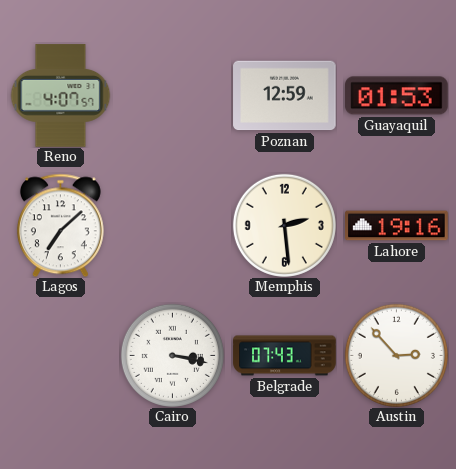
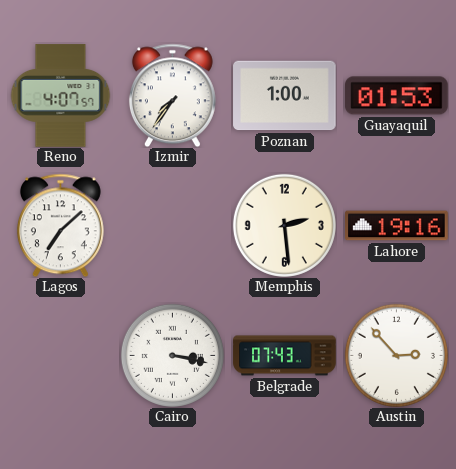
Izmir: none -> 7:36
Poznan: 12:59 -> 1:00
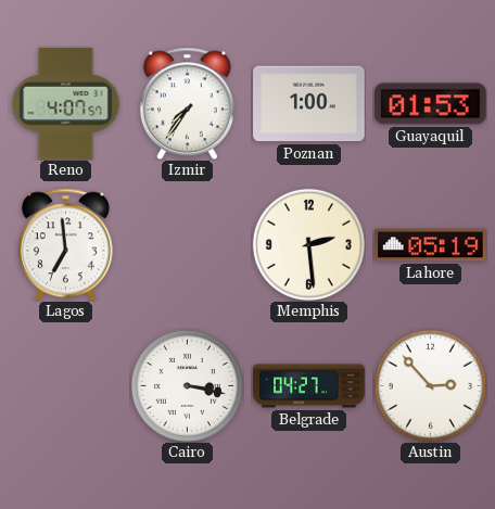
Lagos: 7:08 -> 6:59
Lahore: 19:16 -> 05:19
Belgrade: 07:43 -> 04:27
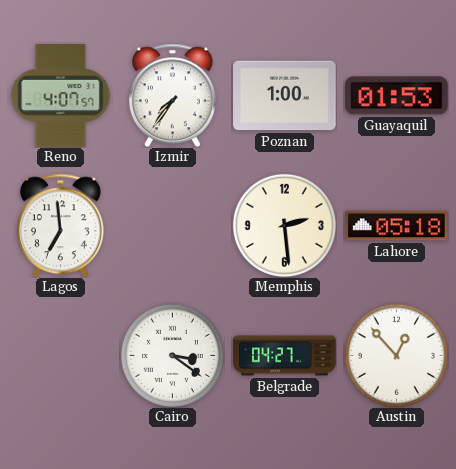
Lahore: 05:19 -> 05:18
Cairo: 3:17 -> 3:21
Austin: 2:53 -> 12:53
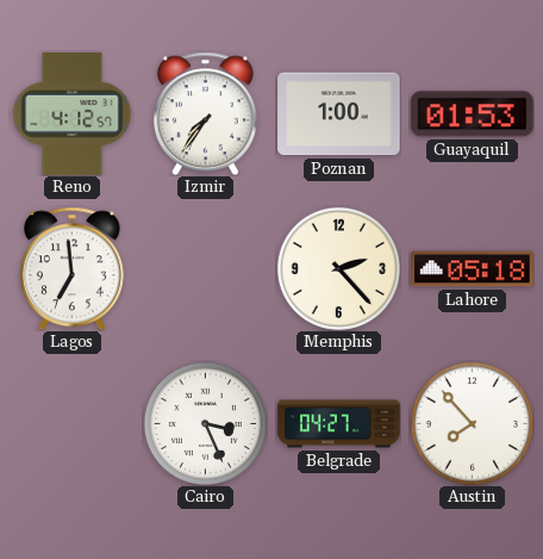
Reno: 4:07 -> 4:12
Memphis: 2:29 -> 2:23
Cairo: 3:21 -> 3:26
Austin: 12:53 -> 7:53
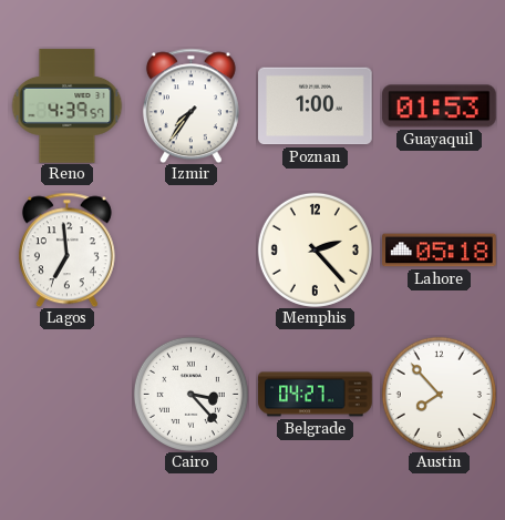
Reno: 4:12 -> 4:39
Cairo: 3:26 -> 3:23
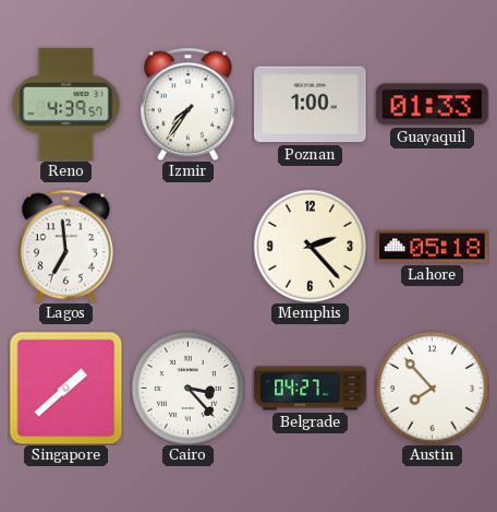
Guayaquil: 01:53 -> 01:33
Singapore: none -> 1:38
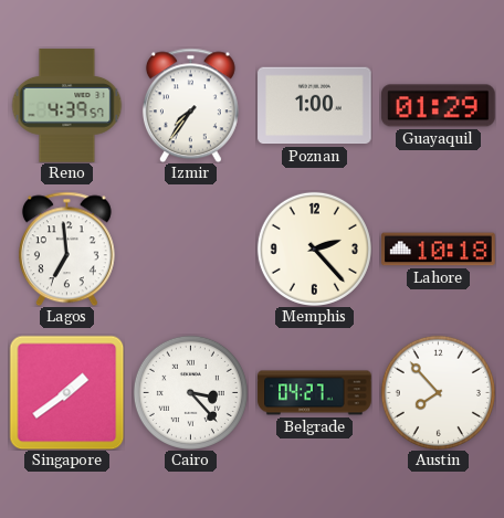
Guayaquil: 01:33 -> 01:29
Lahore: 05:18 -> 10:18
Singapore: 1:38 -> 1:39
